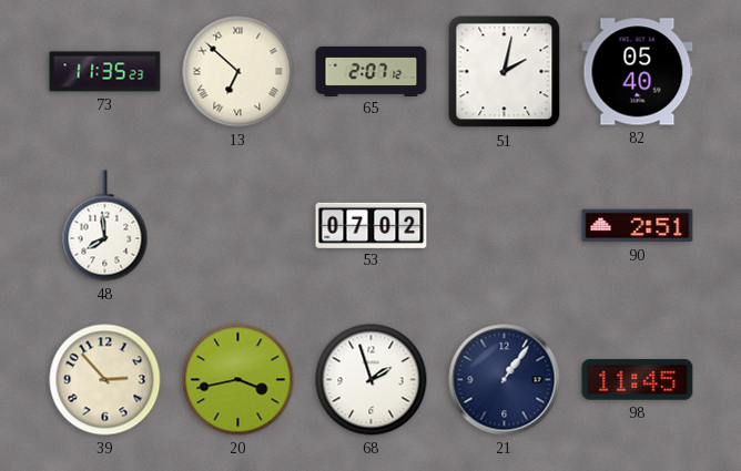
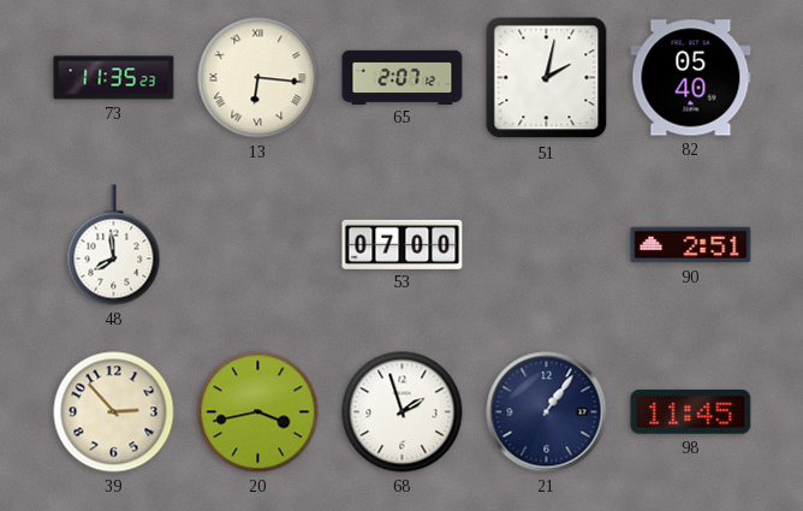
13: 6:52 -> 6:16
53: 07:02 -> 07:00
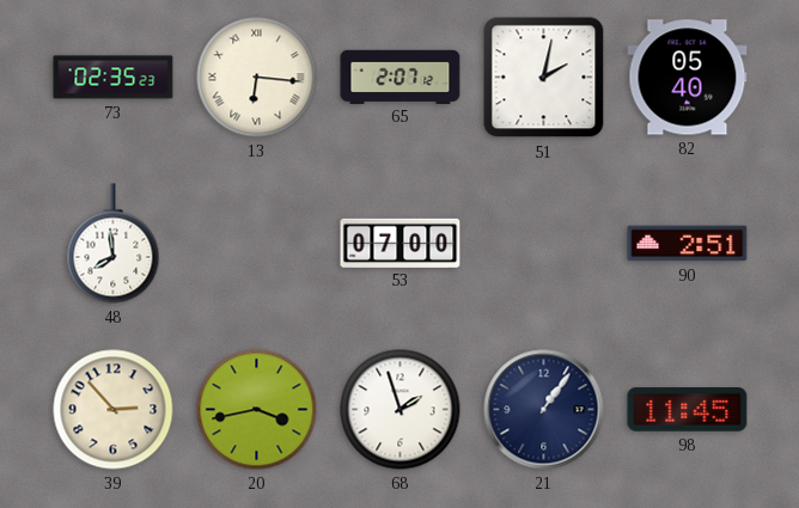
73: 11:35 -> 02:35
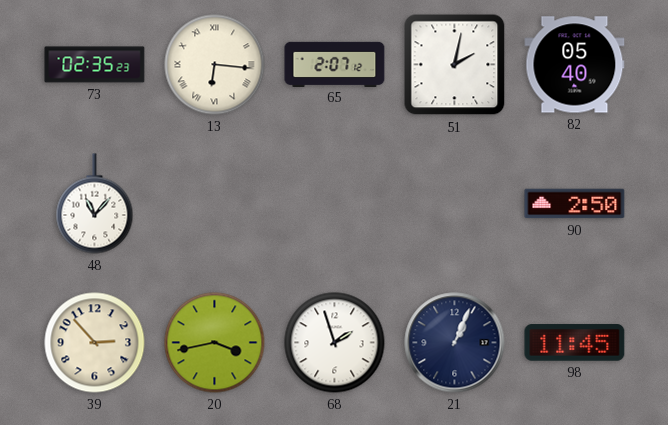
48: 7:59 -> 11:07
53: 07:00 -> none
90: 2:51 -> 2:50
21: 1:06 -> 1:04
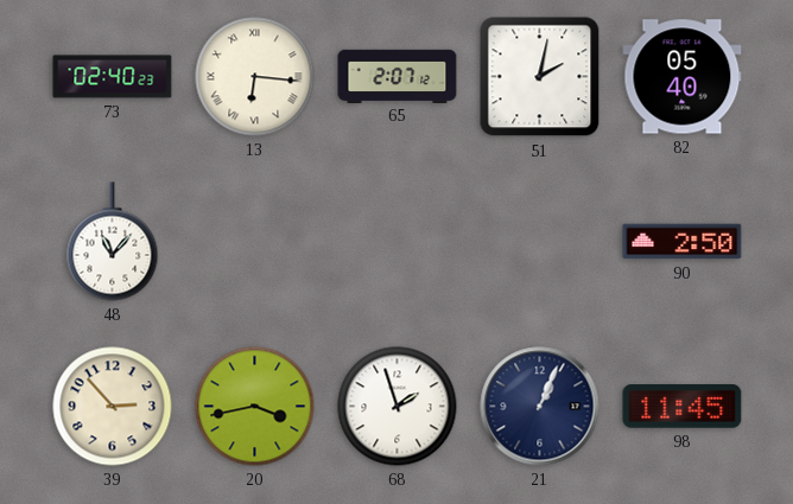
73: 02:35 -> 02:40
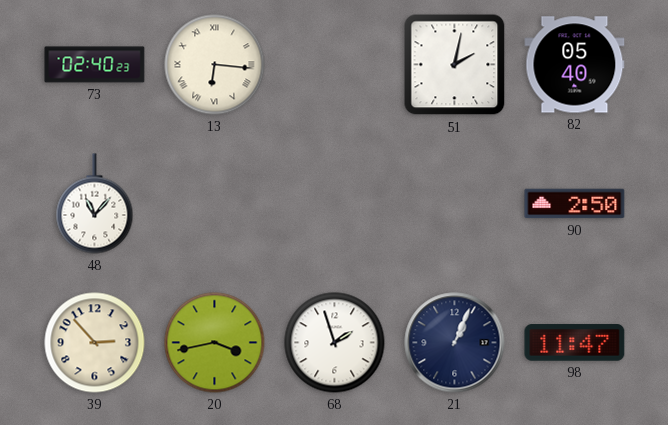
65: 2:07 -> none
98: 11:45 -> 11:47
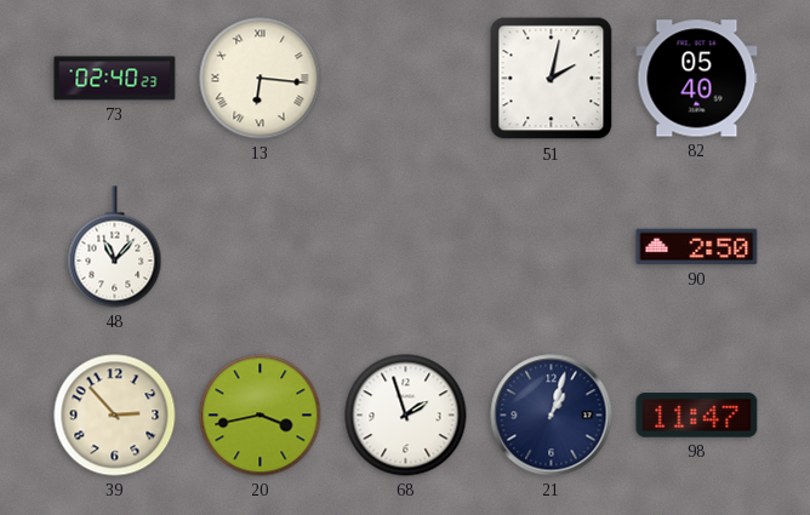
21: 1:04 -> 1:03
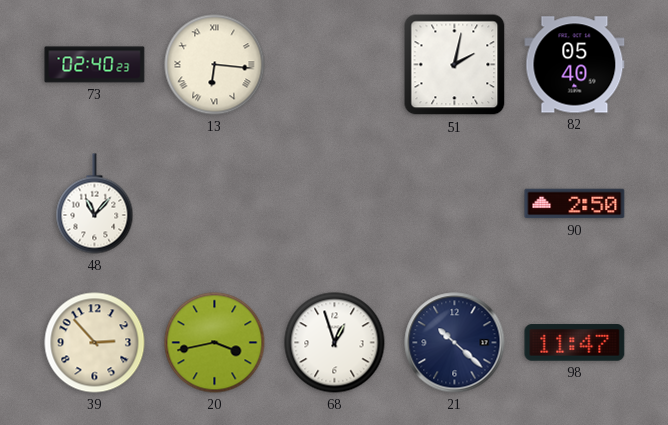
68: 1:57 -> 12:57
21: 1:03 -> 10:22
